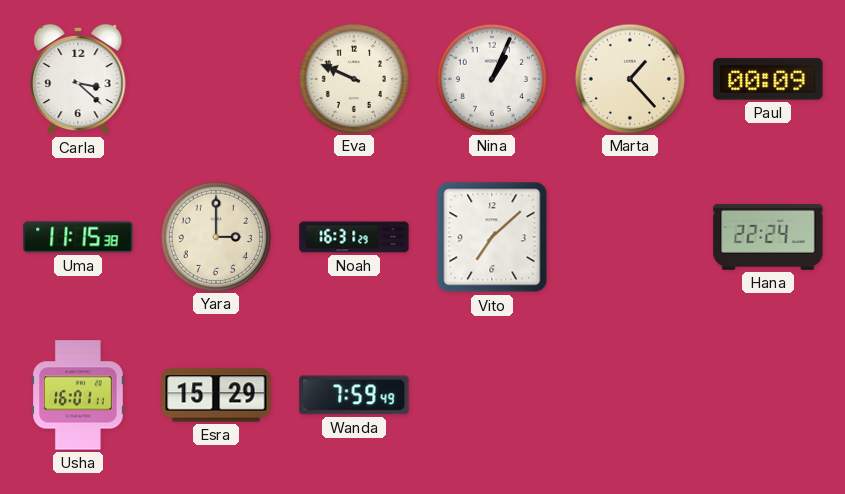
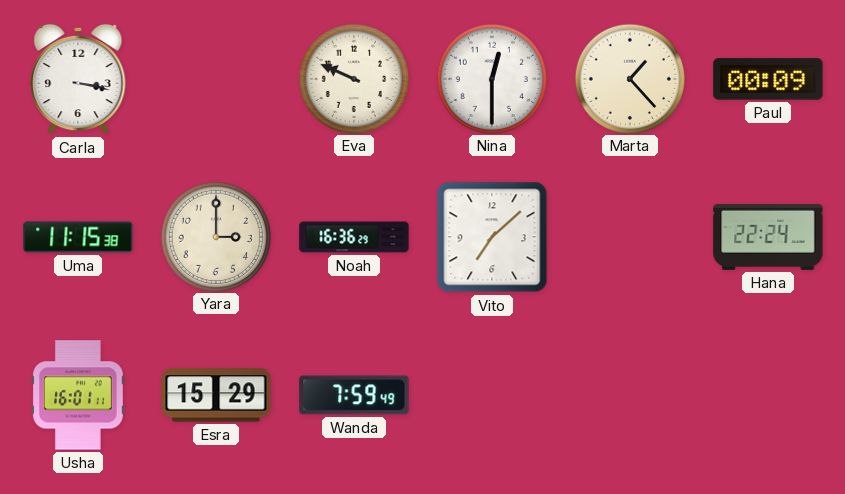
Carla: 3:22 -> 3:17
Nina: 1:04 -> 12:30
Noah: 16:31 -> 16:36
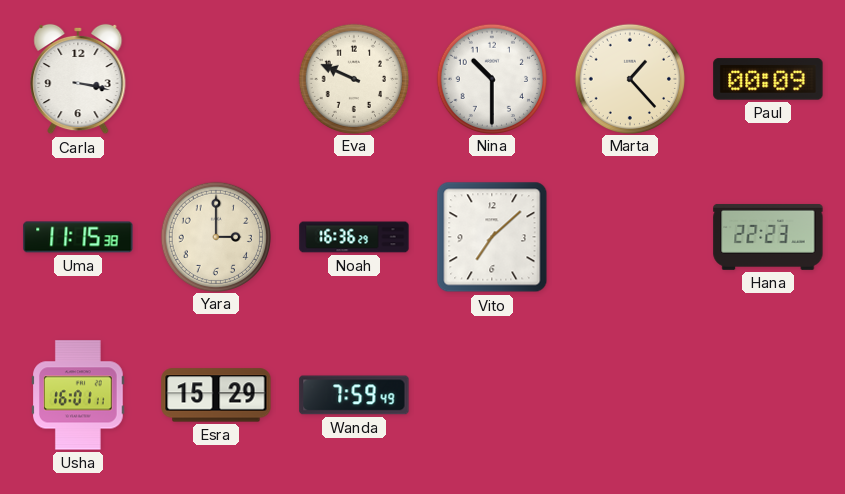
Nina: 12:30 -> 10:30
Hana: 22:24 -> 22:23
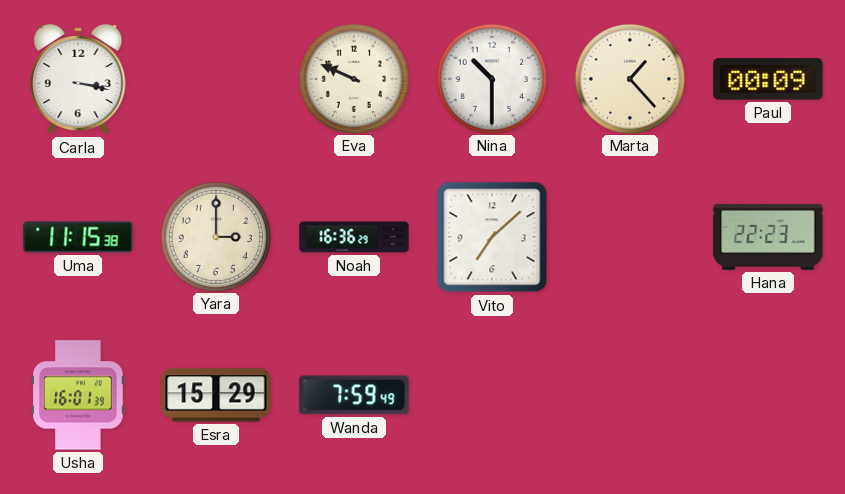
Usha: 16:01:11 -> 16:01:39
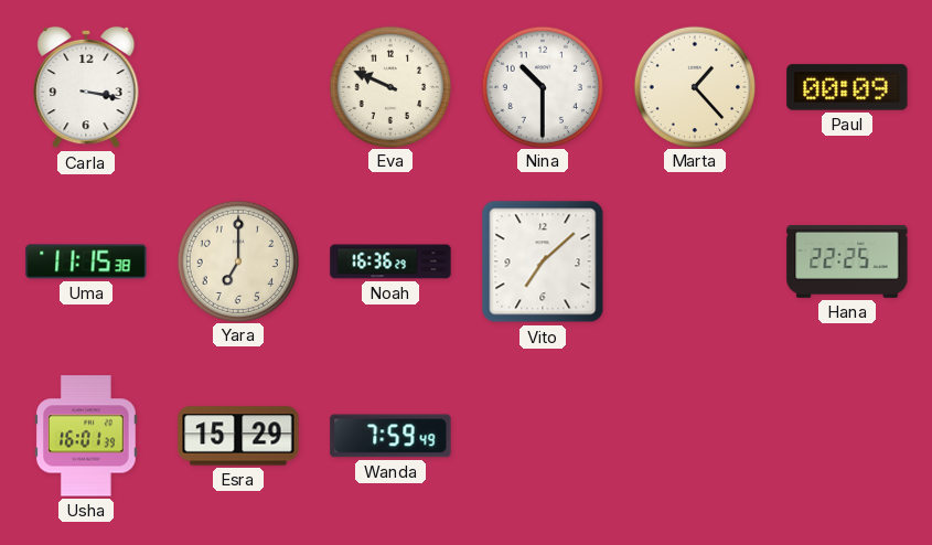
Yara: 3:00 -> 7:00
Hana: 22:23 -> 22:25
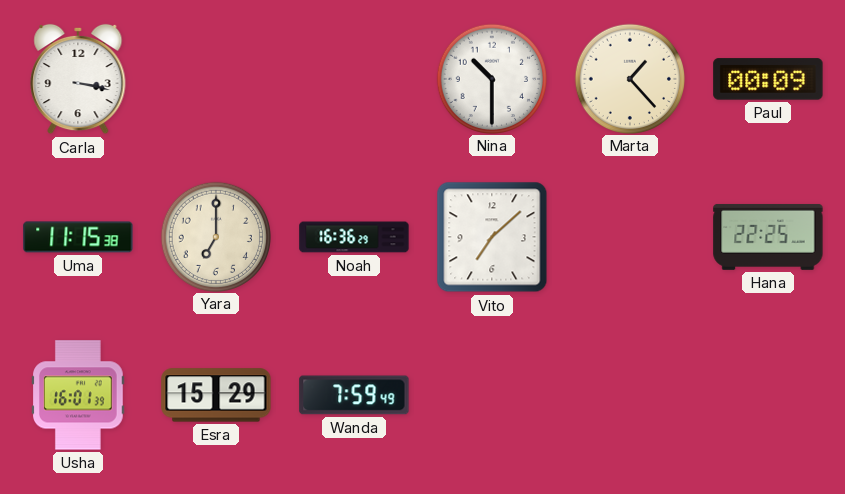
Eva: 9:49 -> none
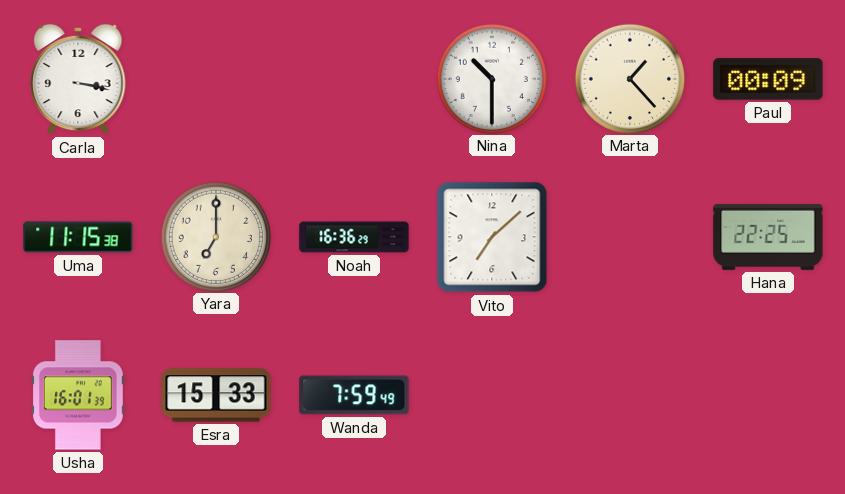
Esra: 15:29 -> 15:33
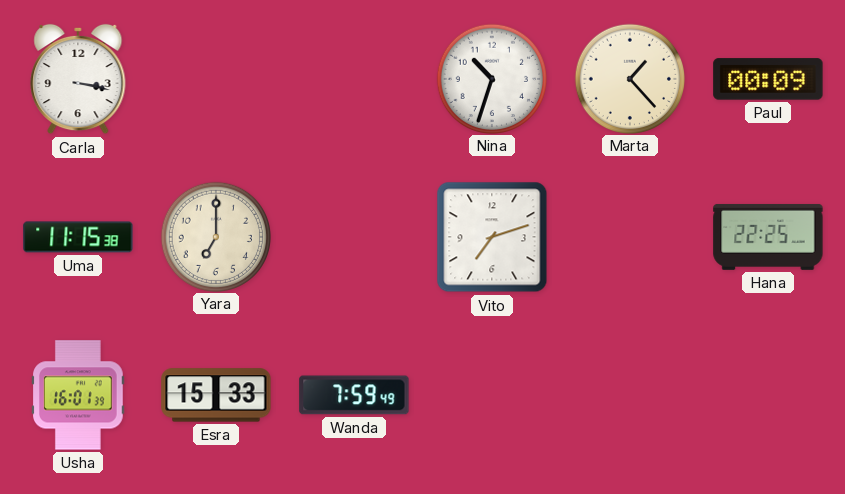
Nina: 10:30 -> 10:33
Noah: 16:36 -> none
Vito: 7:08 -> 7:12
